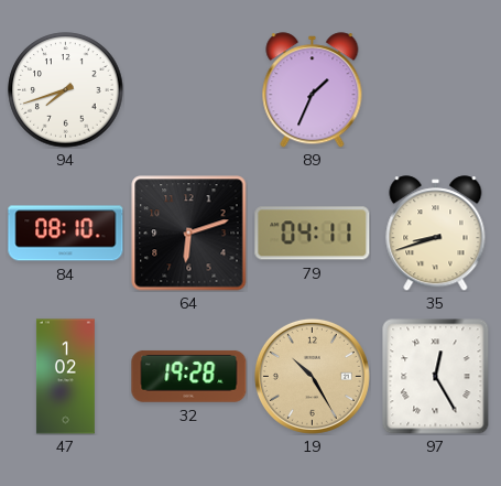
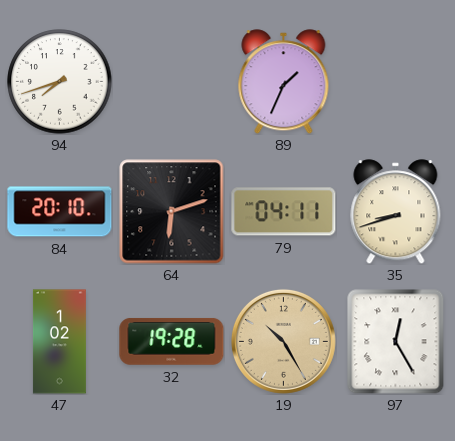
84: 08:10 -> 20:10
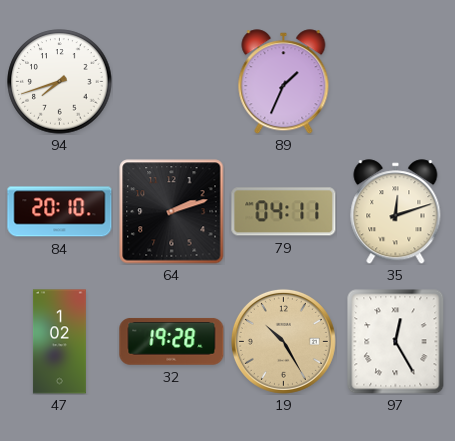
64: 6:12 -> 2:12
35: 8:42 -> 12:12
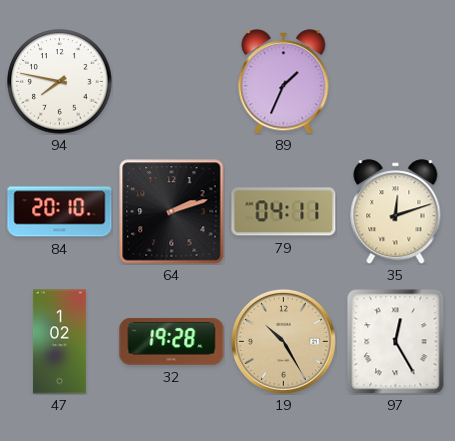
94: 7:42 -> 7:47
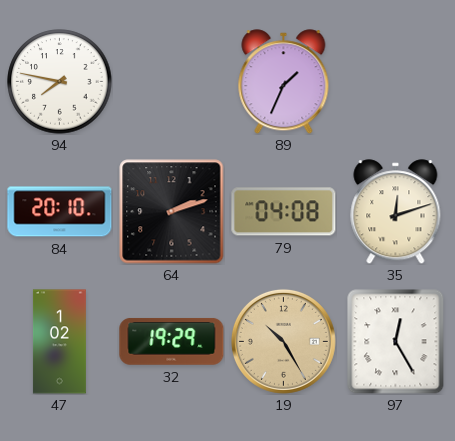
79: 04:11 -> 04:08
32: 19:28 -> 19:29
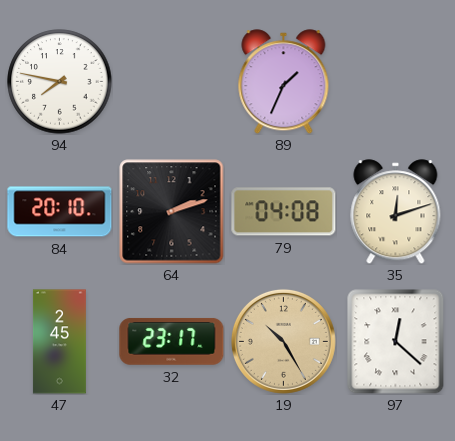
47: 1:02 -> 2:45
32: 19:29 -> 23:17
97: 12:25 -> 12:22
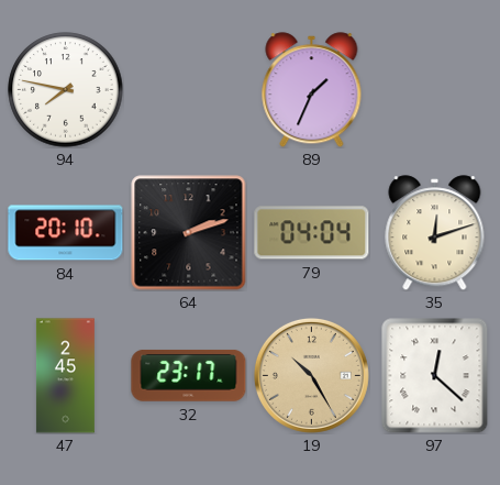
79: 04:08 -> 04:04
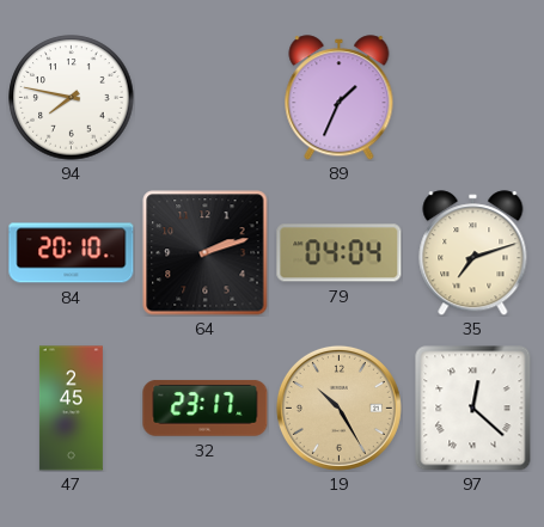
35: 12:12 -> 7:12
